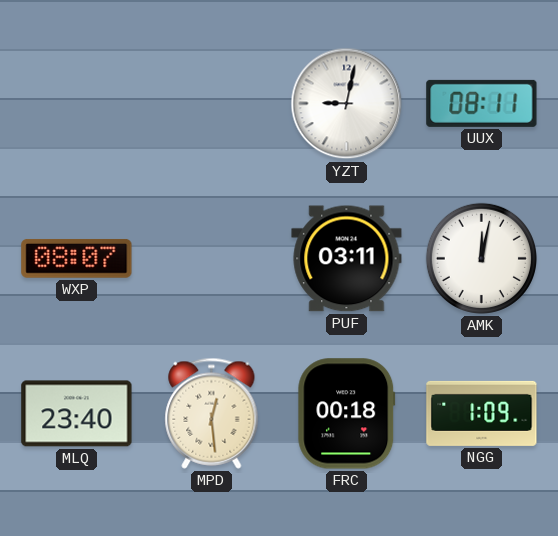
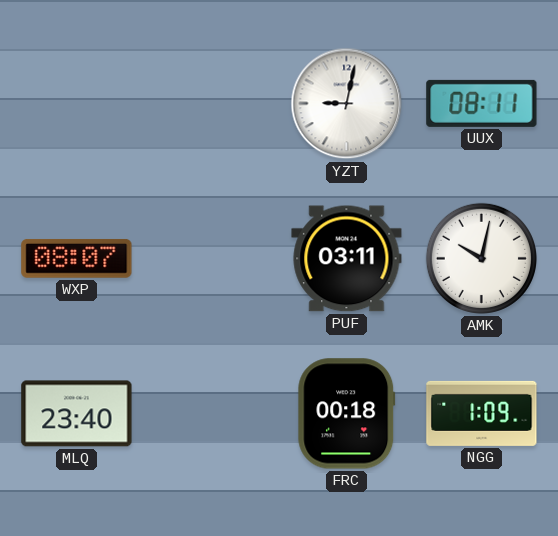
AMK: 12:02 -> 10:02
MPD: 12:29 -> none
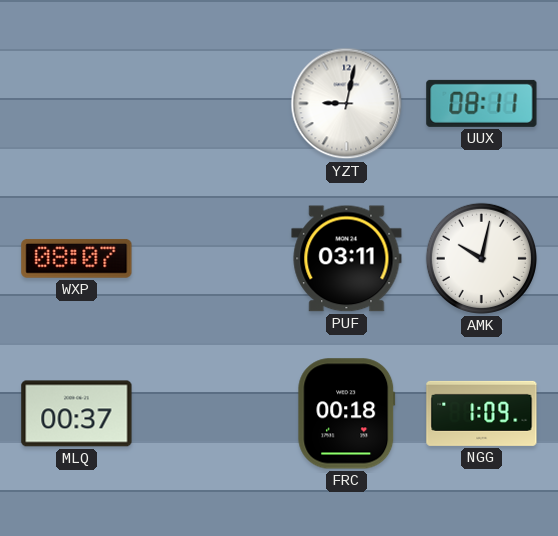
MLQ: 23:40 -> 00:37
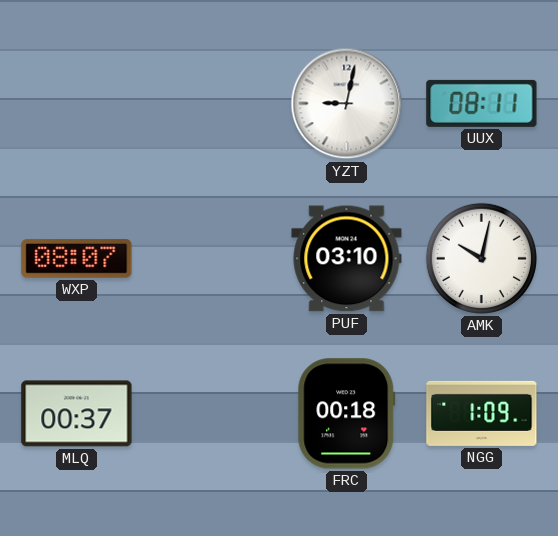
PUF: 03:11 -> 03:10
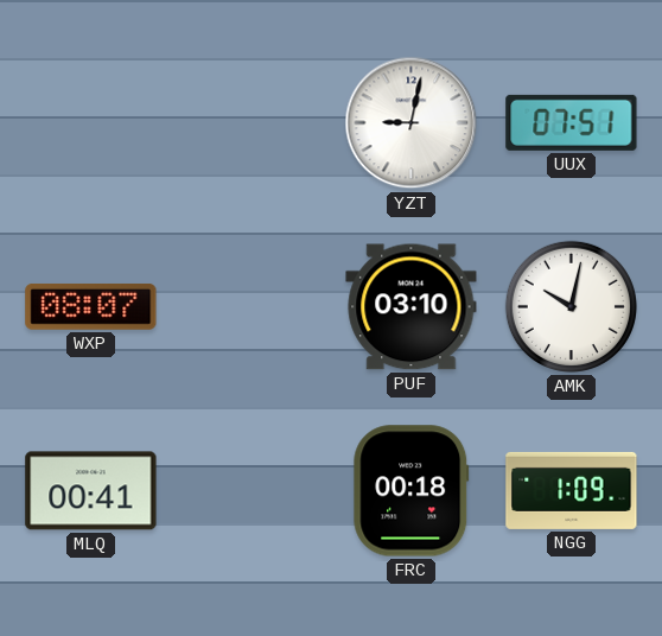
UUX: 08:11 -> 07:51
MLQ: 00:37 -> 00:41
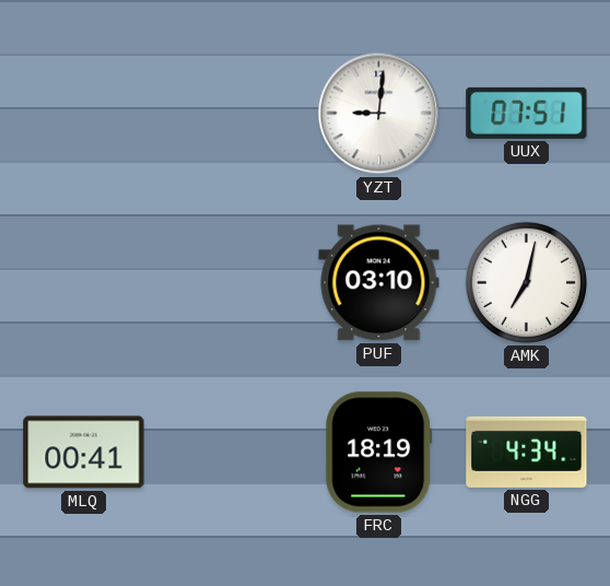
YZT: 9:02 -> 9:01
WXP: 08:07 -> none
AMK: 10:02 -> 7:02
FRC: 00:18 -> 18:19
NGG: 1:09 -> 4:34
